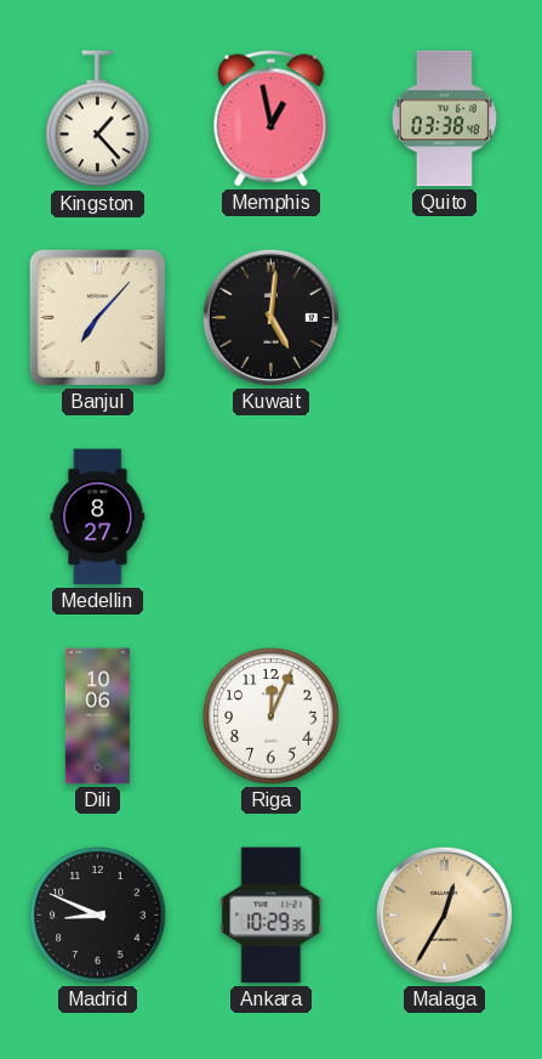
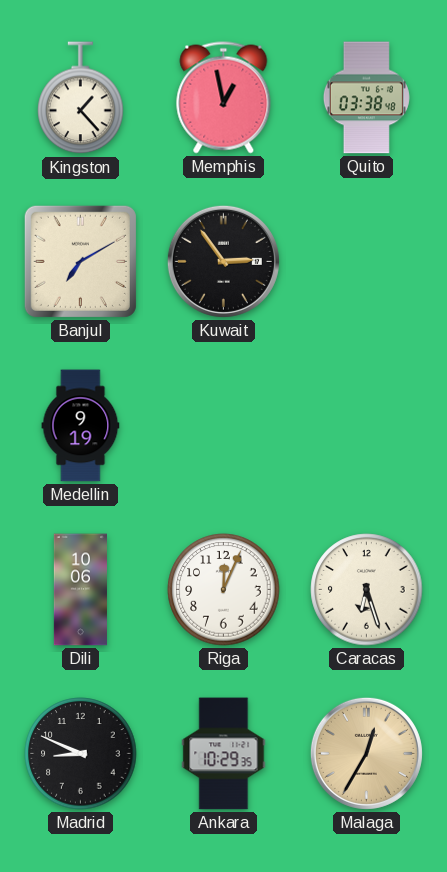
Banjul: 7:07 -> 7:10
Kuwait: 5:01 -> 2:54
Medellin: 8:27 -> 9:19
Caracas: none -> 6:27
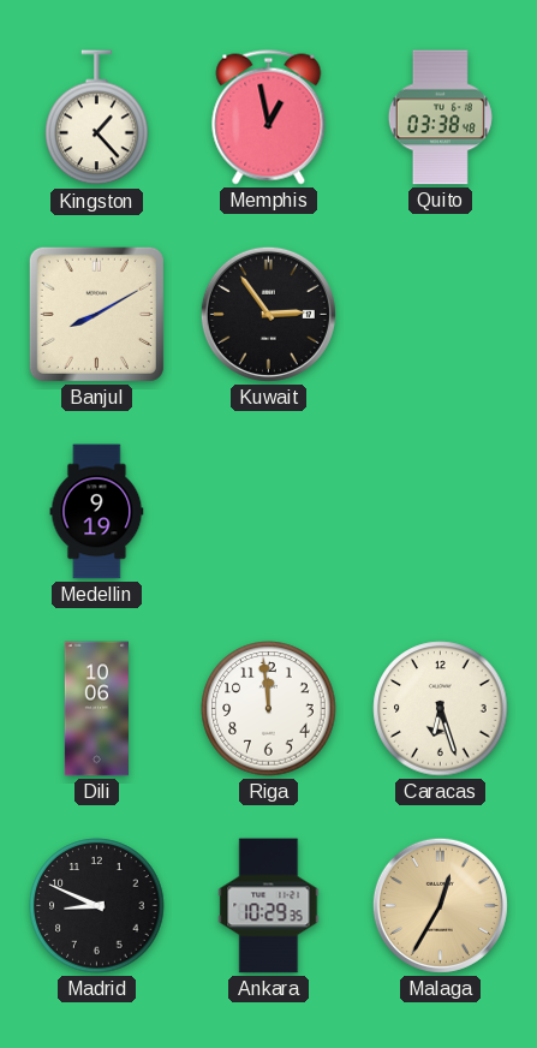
Banjul: 7:10 -> 8:10
Riga: 12:04 -> 11:59
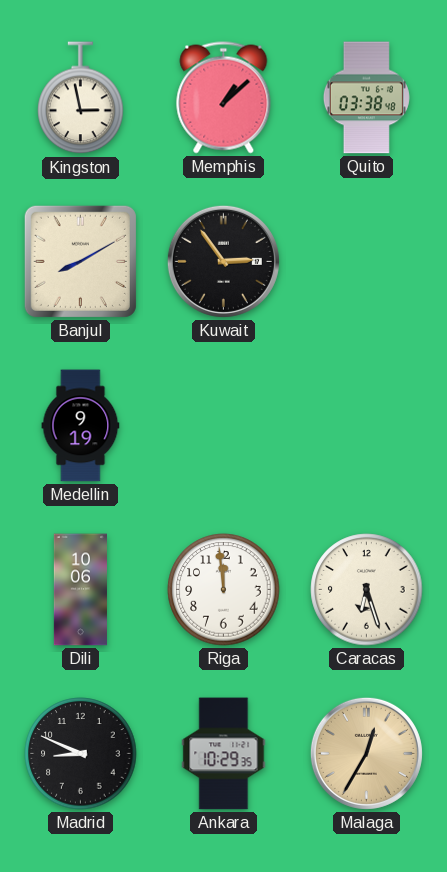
Kingston: 1:23 -> 2:58
Memphis: 12:58 -> 1:08
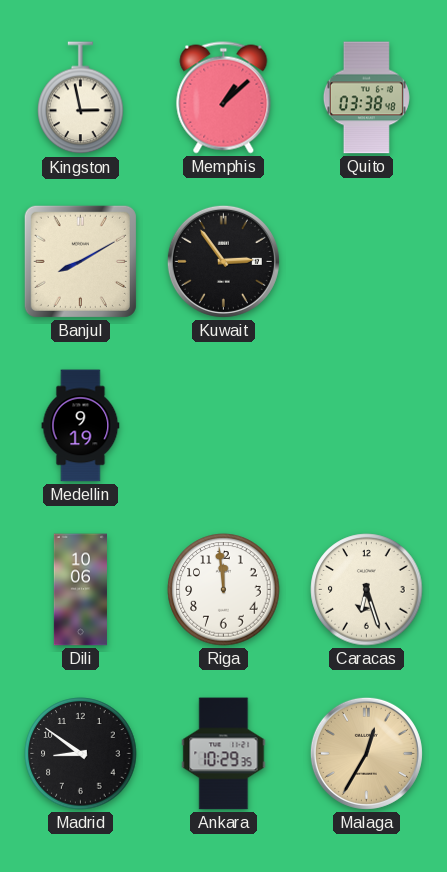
Madrid: 8:49 -> 8:51
